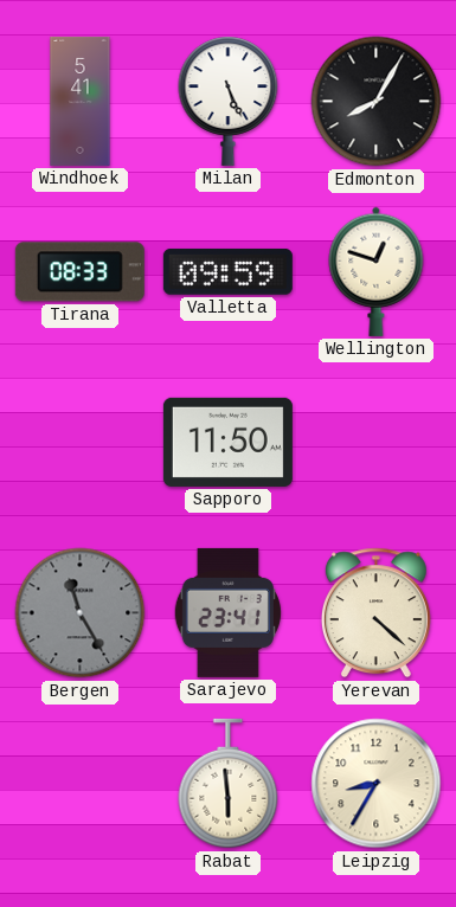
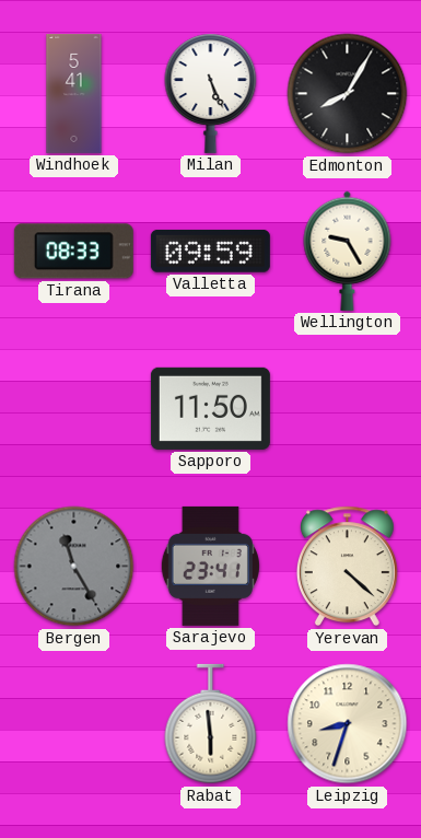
Wellington: 12:48 -> 9:25
Leipzig: 8:35 -> 8:33
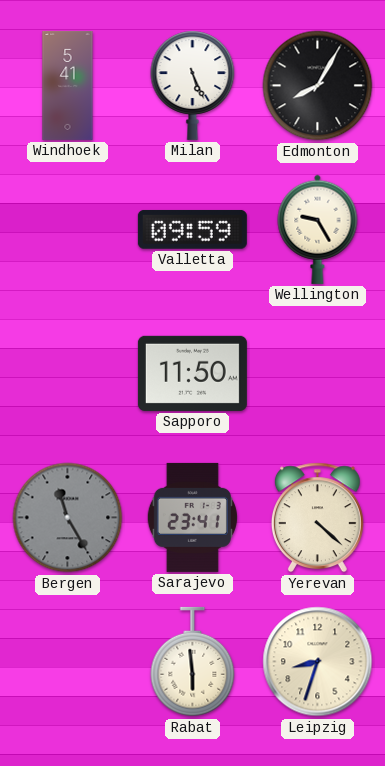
Tirana: 08:33 -> none
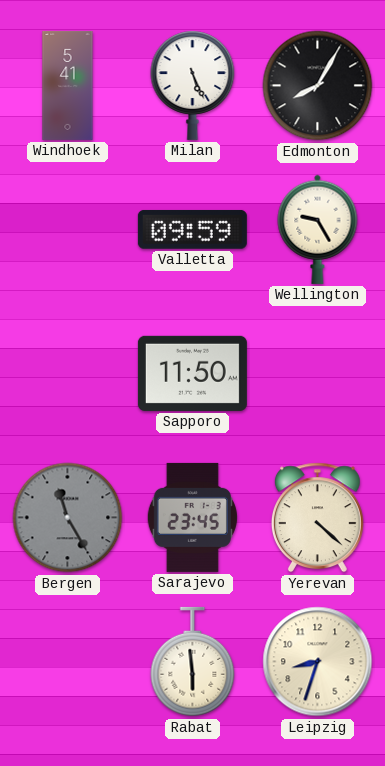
Sarajevo: 23:41 -> 23:45
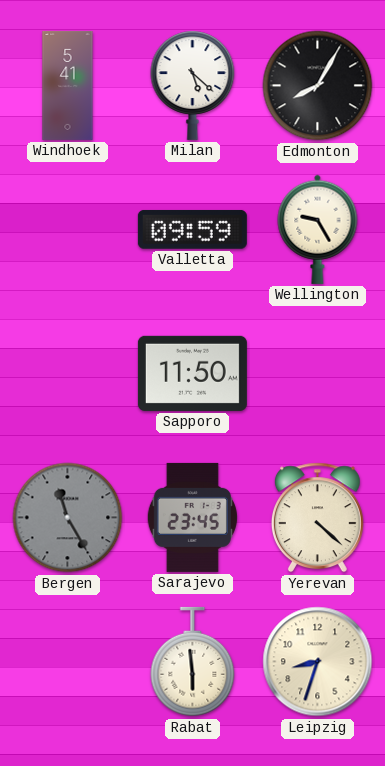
Milan: 5:26 -> 5:22
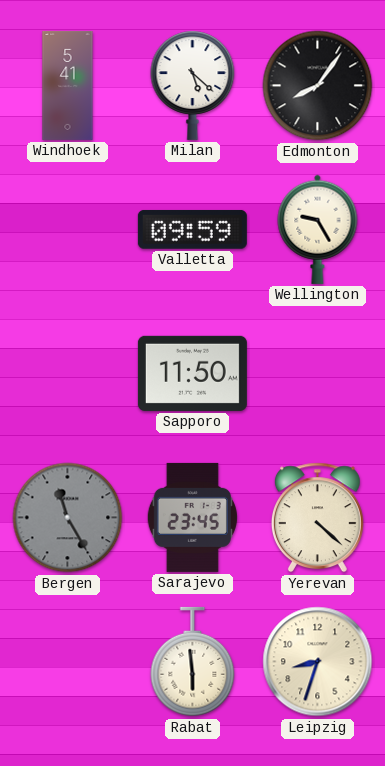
Edmonton: 8:05 -> 8:06
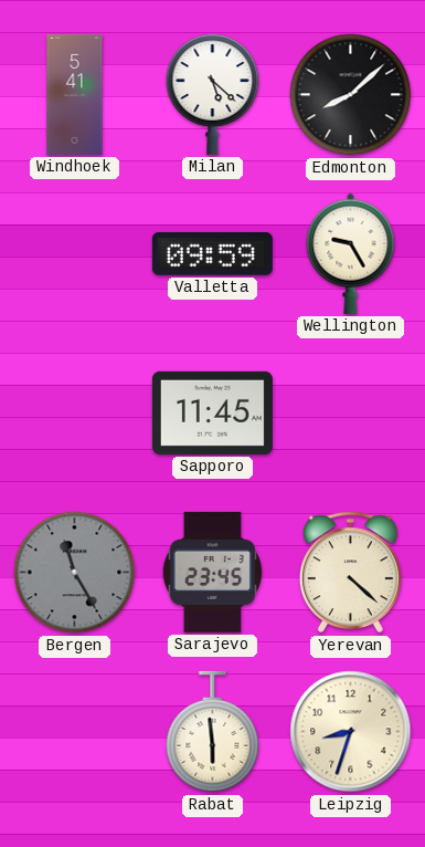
Edmonton: 8:06 -> 8:08
Sapporo: 11:50 -> 11:45
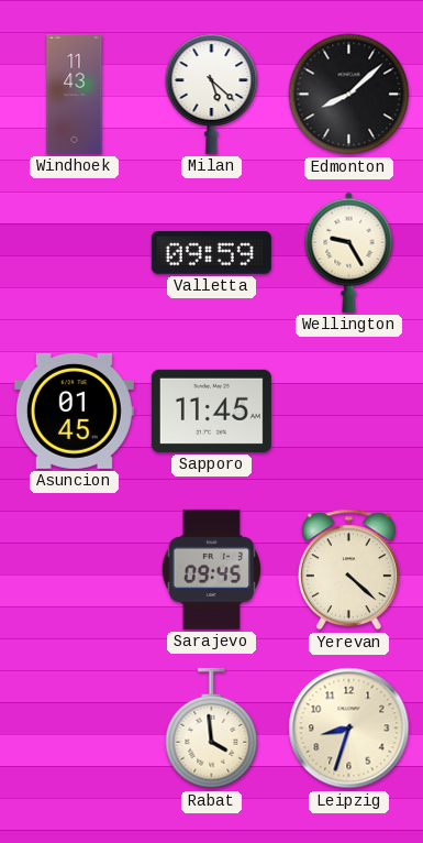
Windhoek: 5:41 -> 11:43
Asuncion: none -> 01:45
Bergen: 11:25 -> none
Sarajevo: 23:45 -> 09:45
Rabat: 5:59 -> 3:59
